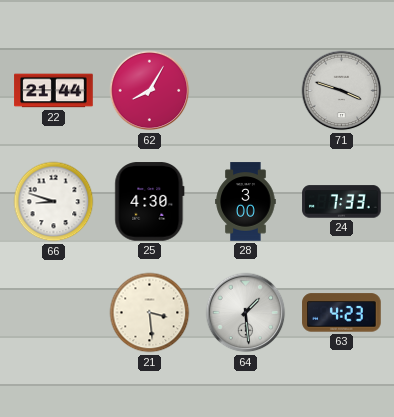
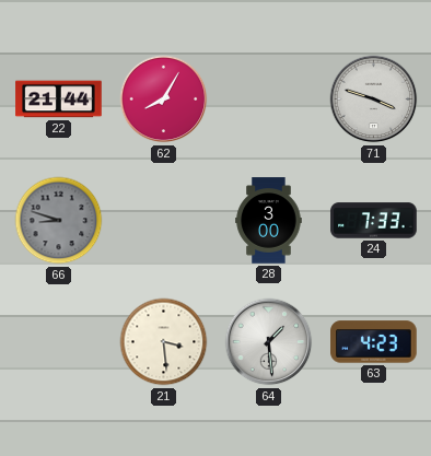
66 dial: white -> grey
25: 4:30 -> none
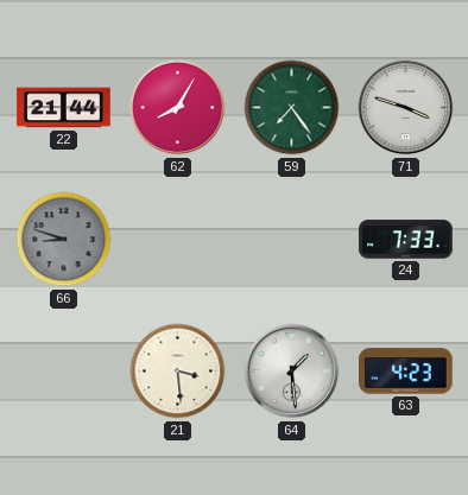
59: none -> 7:24
28: 3:00 -> none
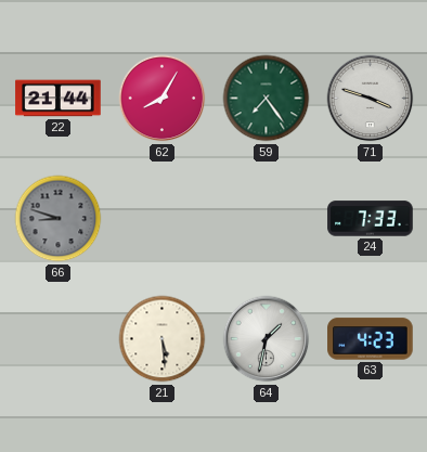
21: 3:29 -> 5:29
64: 1:29 -> 1:32
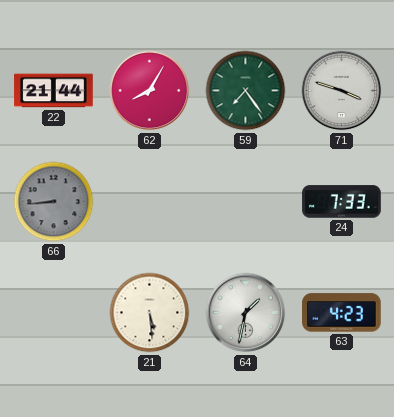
66: 8:48 -> 8:44
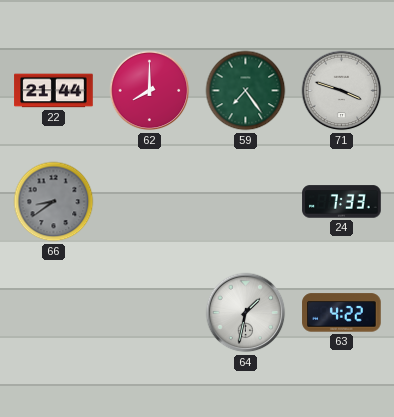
62: 8:05 -> 8:00
66: 8:44 -> 8:39
21: 5:29 -> none
63: 4:23 -> 4:22
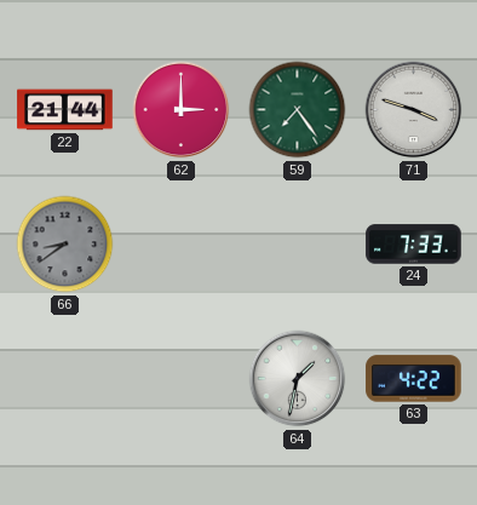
62: 8:00 -> 3:00
